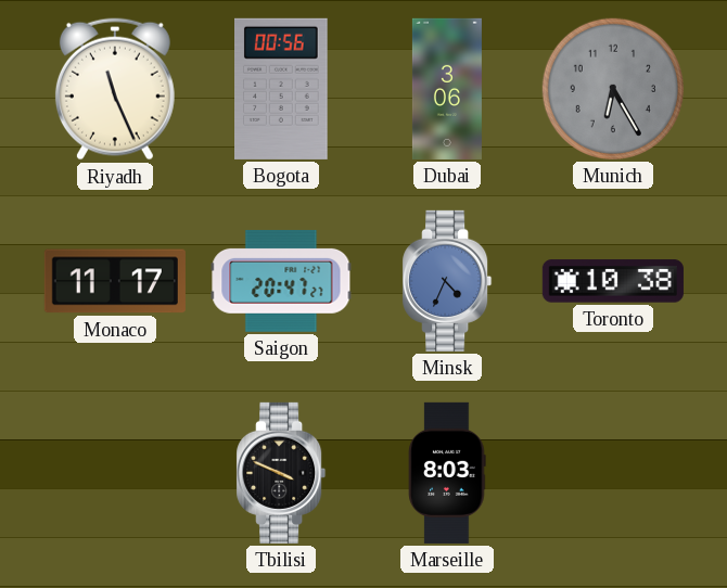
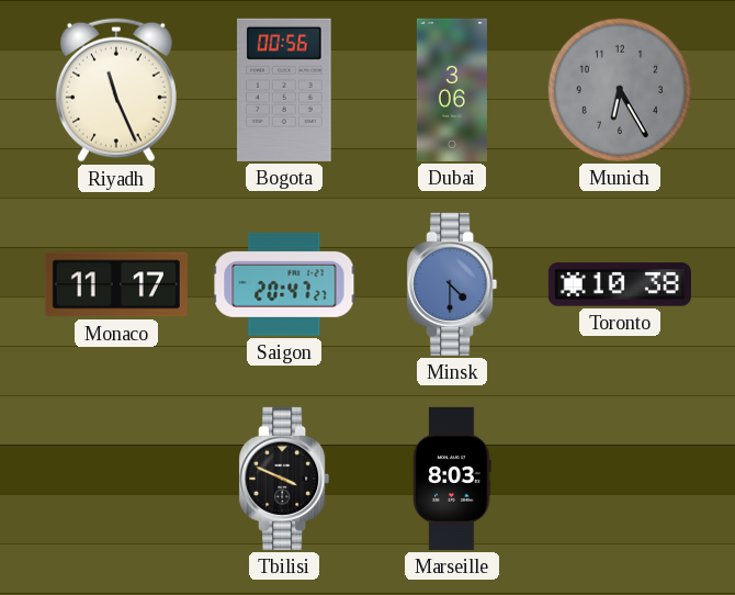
Minsk: 4:34 -> 4:30
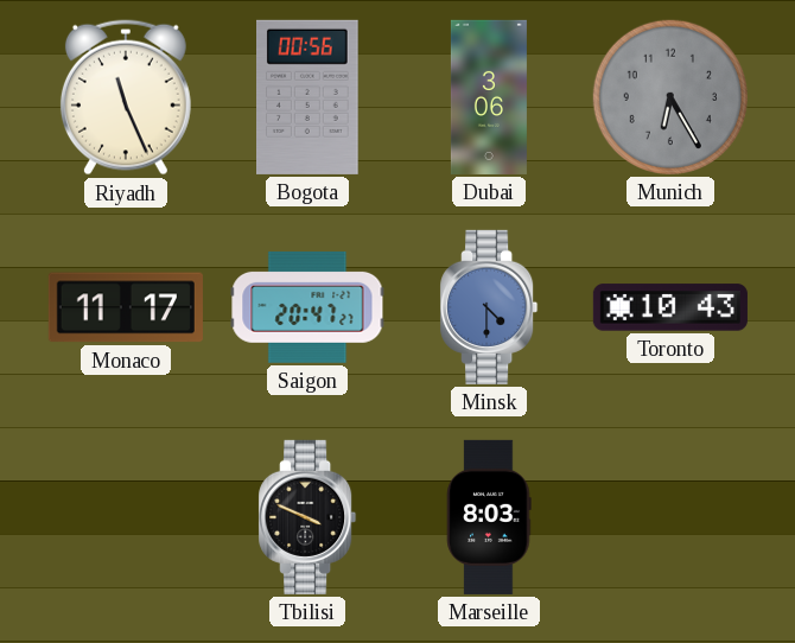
Toronto: 10:38 -> 10:43
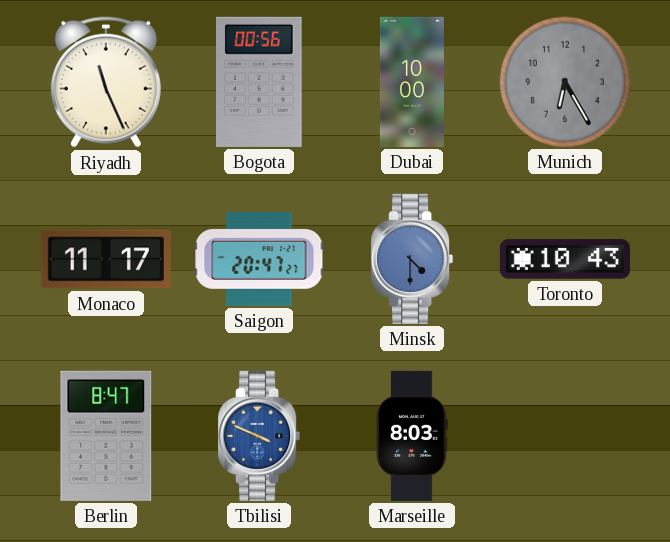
Dubai: 3:06 -> 10:00
Berlin: none -> 8:47
Tbilisi dial: black -> blue
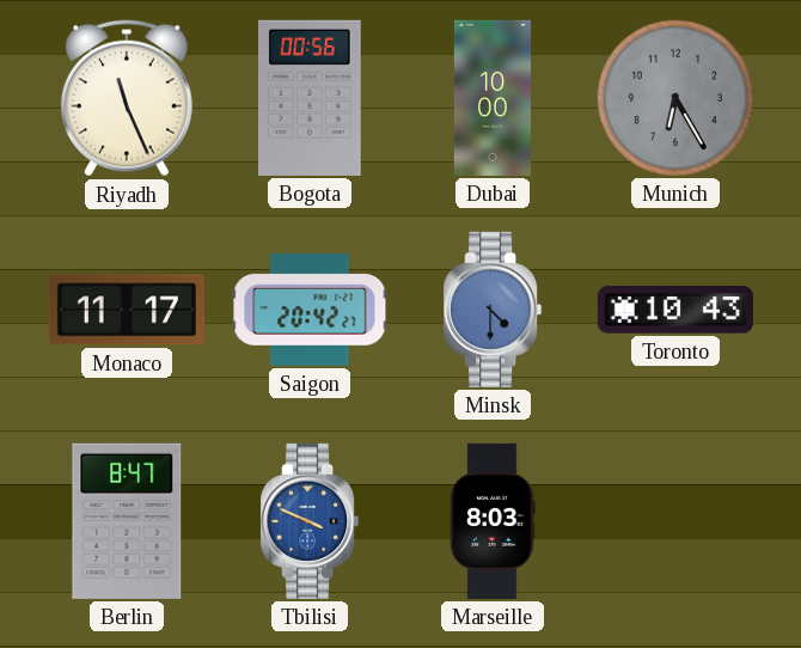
Saigon: 20:47 -> 20:42
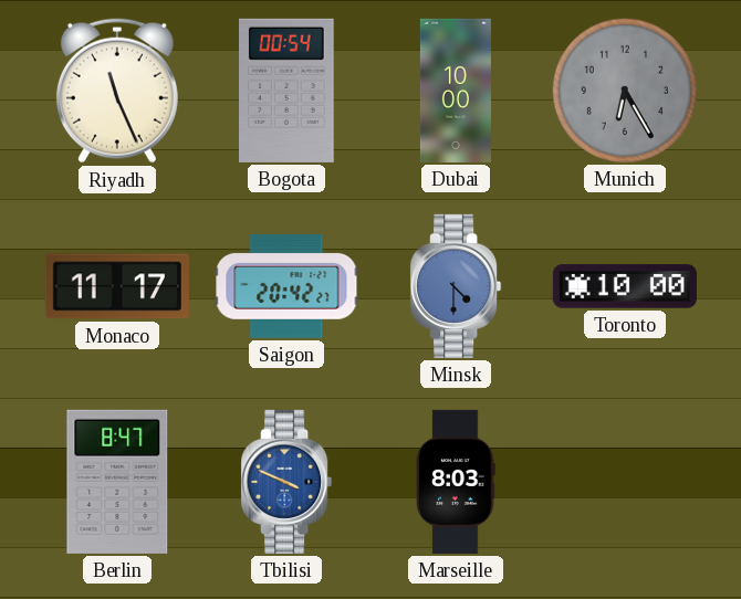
Bogota: 00:56 -> 00:54
Toronto: 10:43 -> 10:00
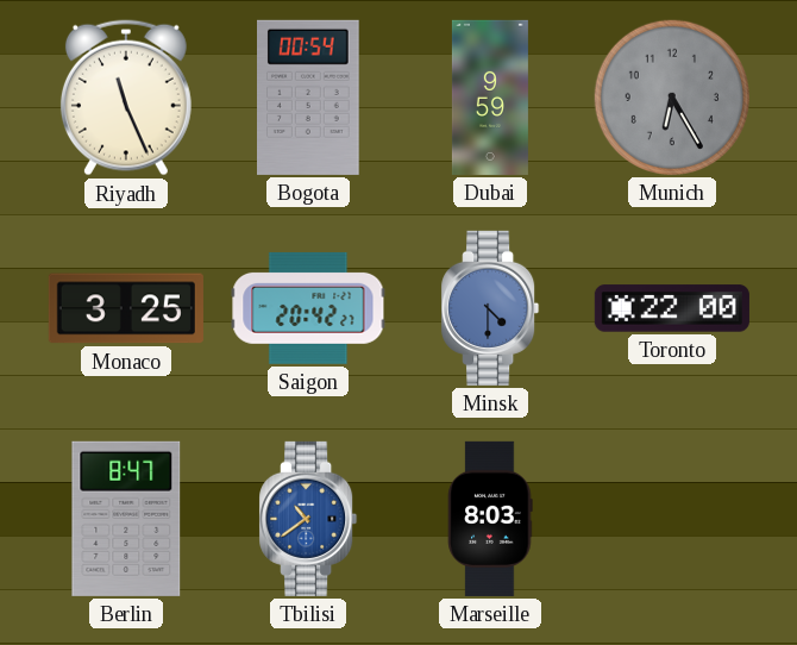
Dubai: 10:00 -> 9:59
Monaco: 11:17 -> 3:25
Toronto: 10:00 -> 22:00
Tbilisi: 3:49 -> 10:39
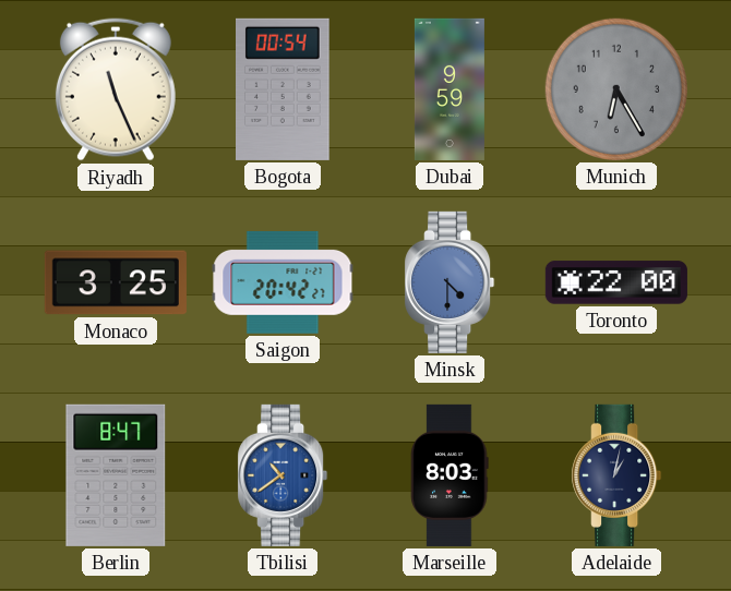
Adelaide: none -> 1:02
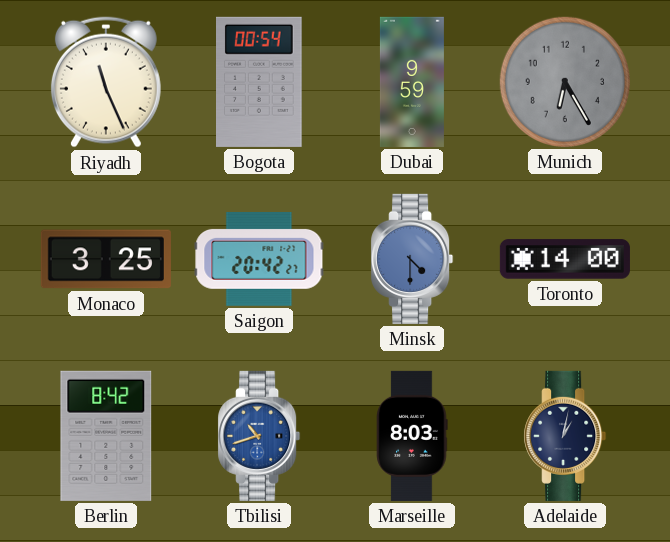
Toronto: 22:00 -> 14:00
Berlin: 8:47 -> 8:42
Tbilisi: 10:39 -> 10:42
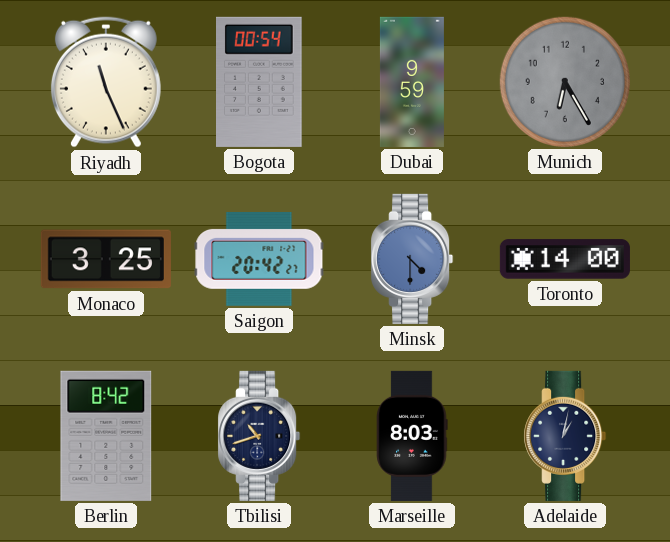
Tbilisi dial: blue -> navy
